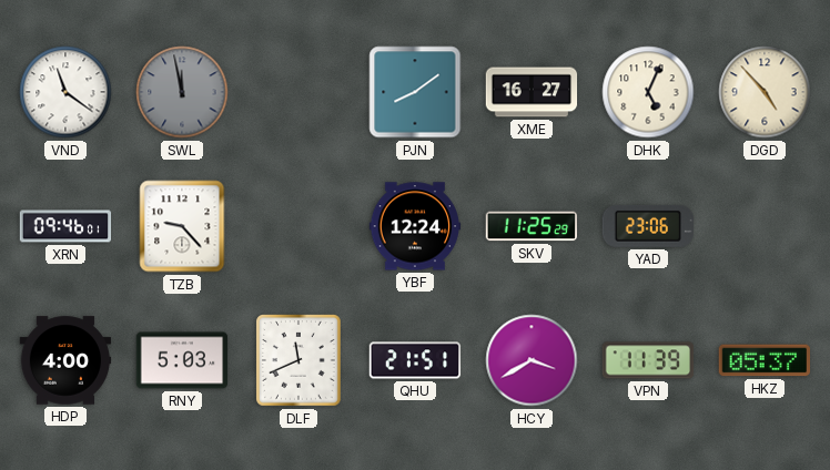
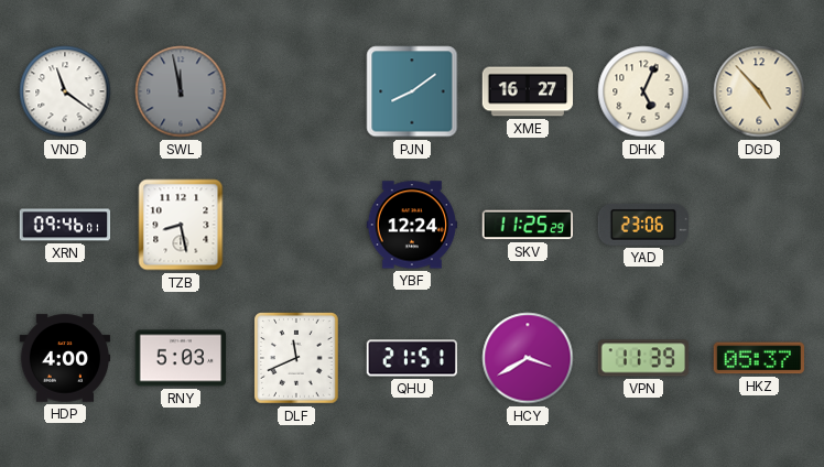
TZB: 9:23 -> 8:28
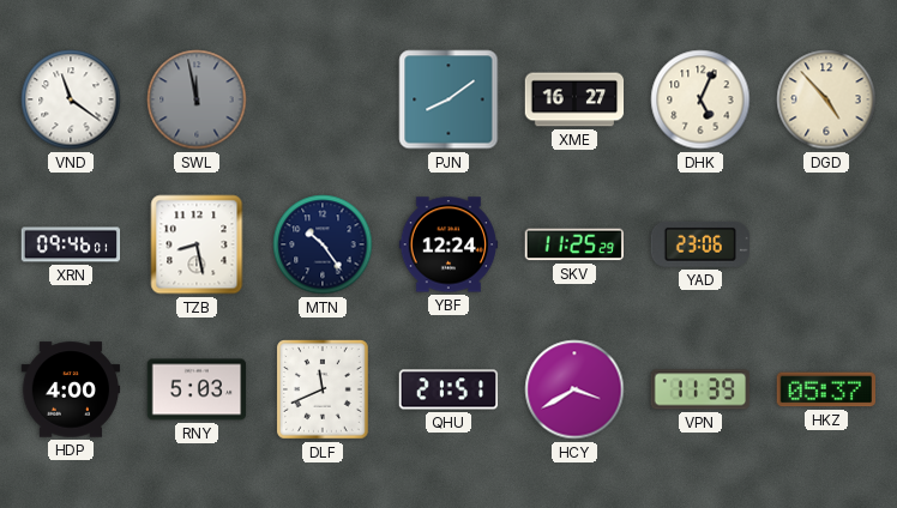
MTN: none -> 10:24
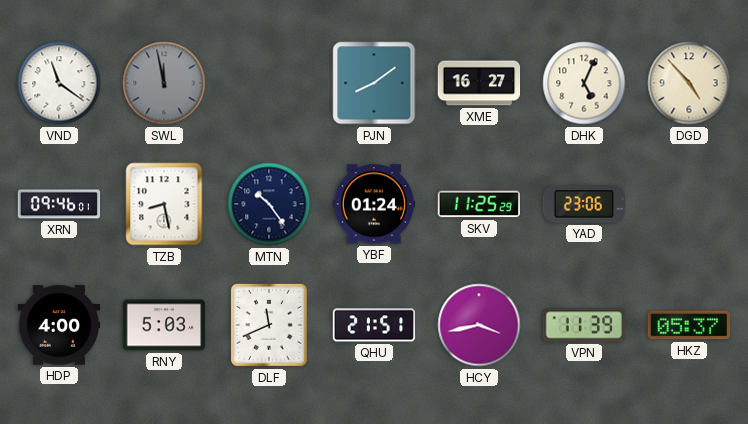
YBF: 12:24 -> 01:24
HCY: 3:40 -> 3:43
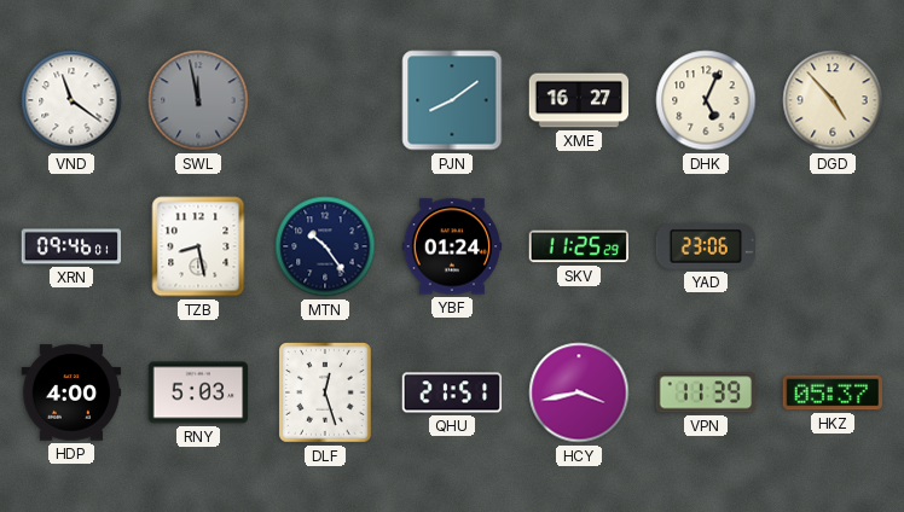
DLF: 11:41 -> 12:27
